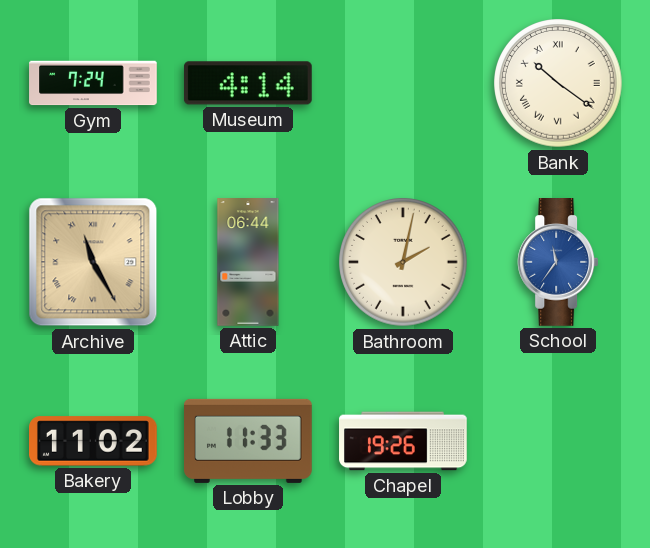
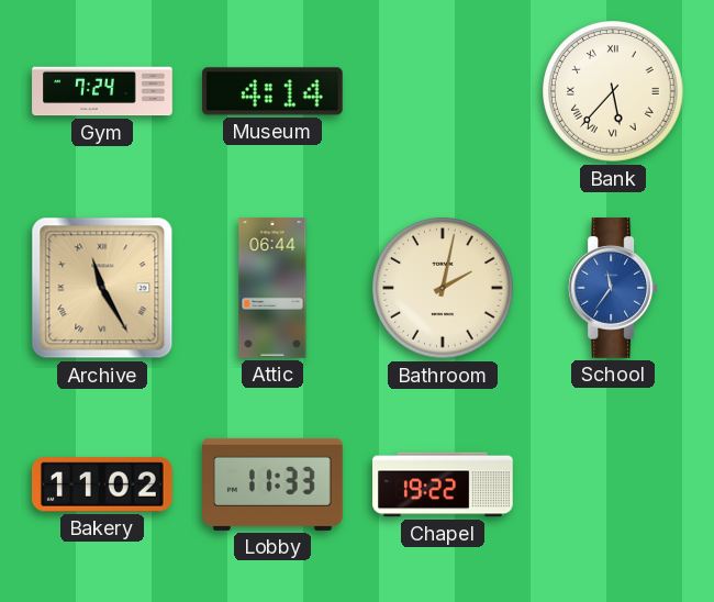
Bank: 10:21 -> 5:37
Chapel: 19:26 -> 19:22
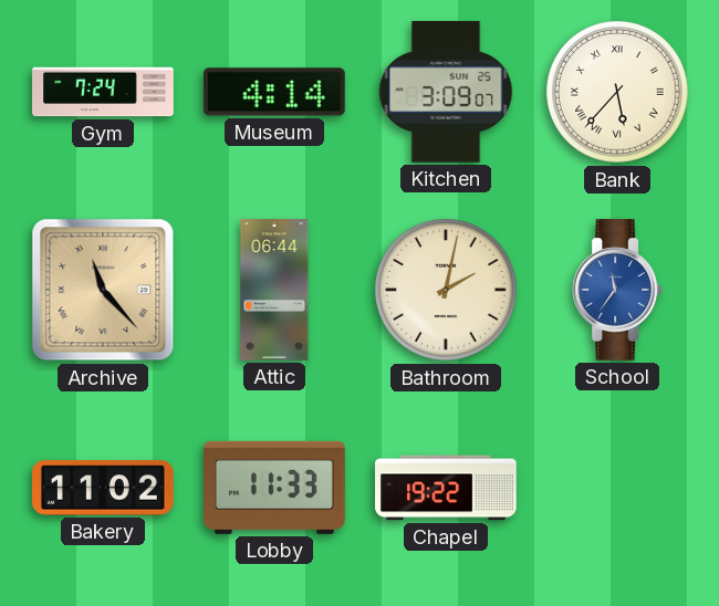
Kitchen: none -> 3:09
Archive: 11:25 -> 11:23
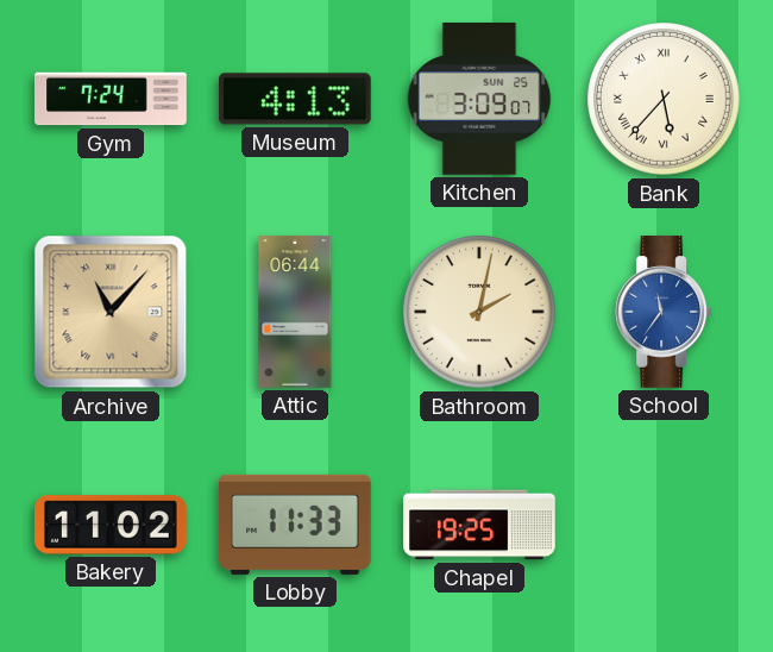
Museum: 4:14 -> 4:13
Archive: 11:23 -> 11:07
Chapel: 19:22 -> 19:25
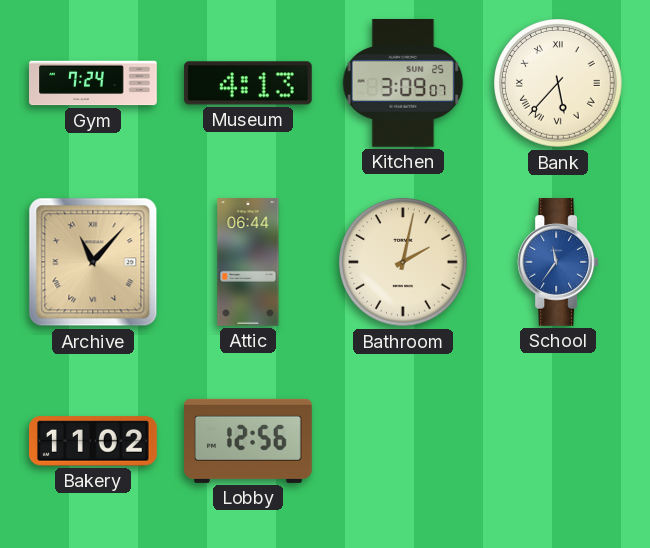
Lobby: 11:33 -> 12:56
Chapel: 19:25 -> none
